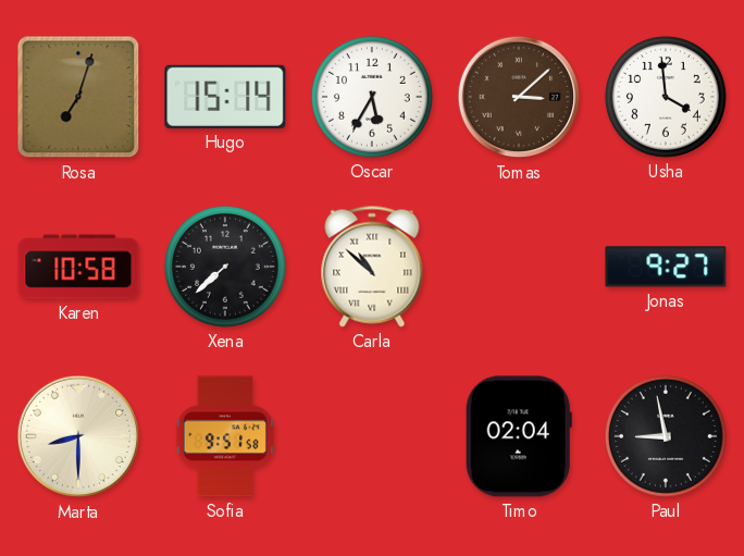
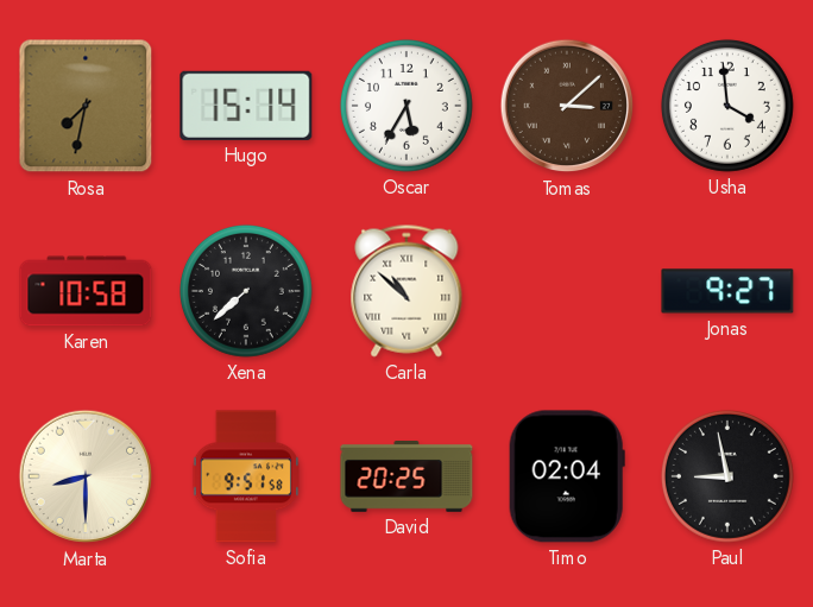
Rosa: 7:03 -> 7:32
David: none -> 20:25
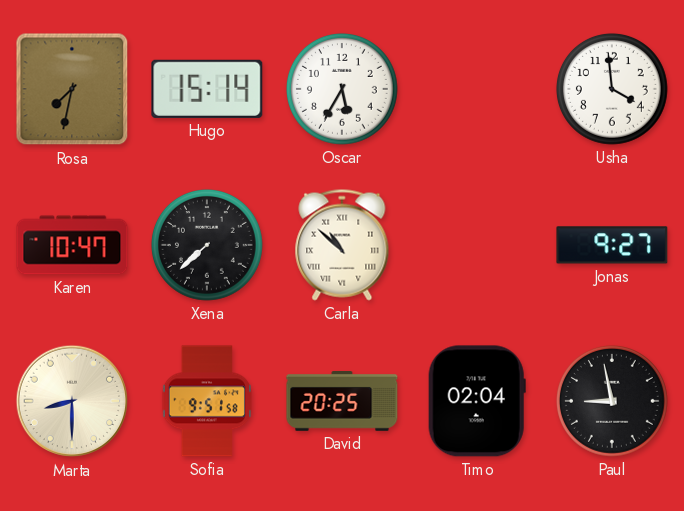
Tomas: 3:08 -> none
Karen: 10:58 -> 10:47
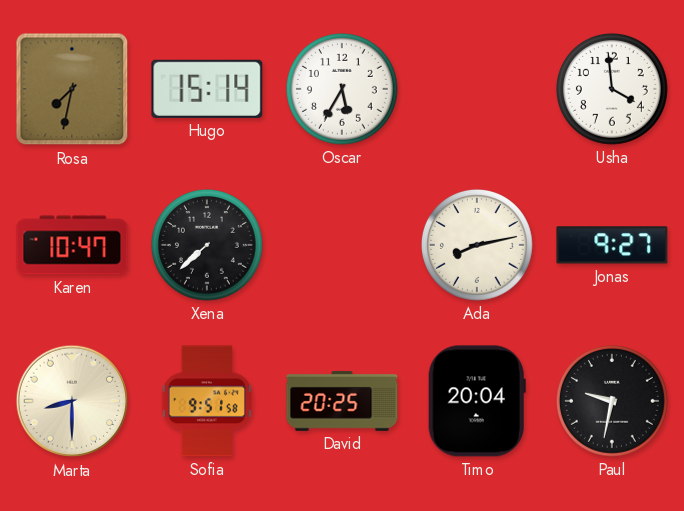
Carla: 10:52 -> none
Ada: none -> 8:13
Timo: 02:04 -> 20:04
Paul: 8:58 -> 9:32
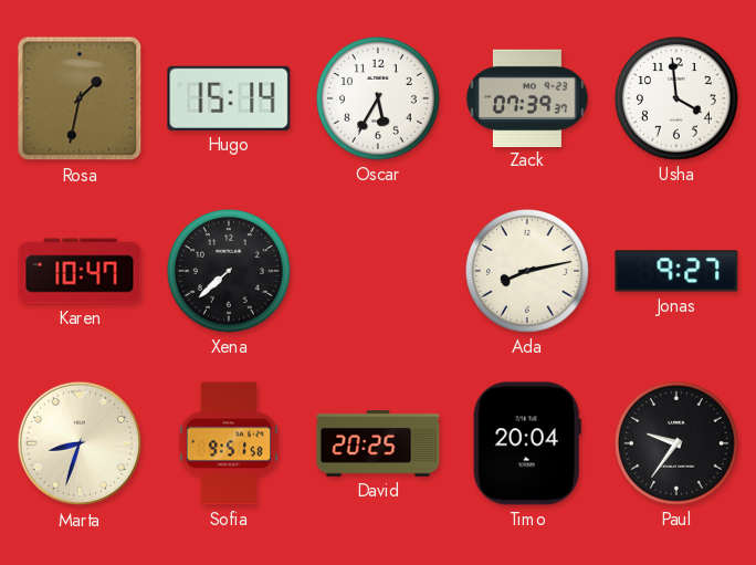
Rosa: 7:32 -> 1:32
Zack: none -> 07:39
Marta: 8:30 -> 8:33
Paul: 9:32 -> 9:36
